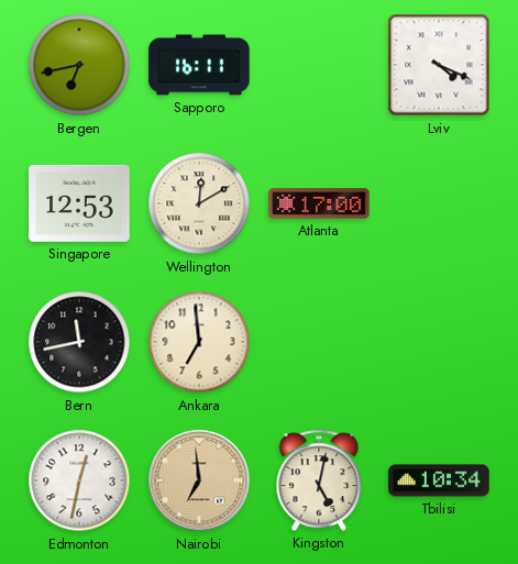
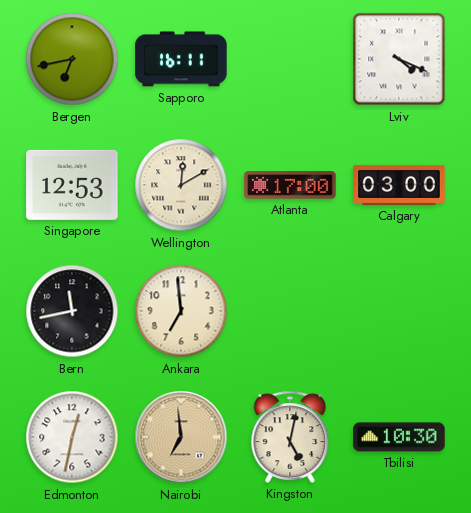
Calgary: none -> 03:00
Tbilisi: 10:34 -> 10:30
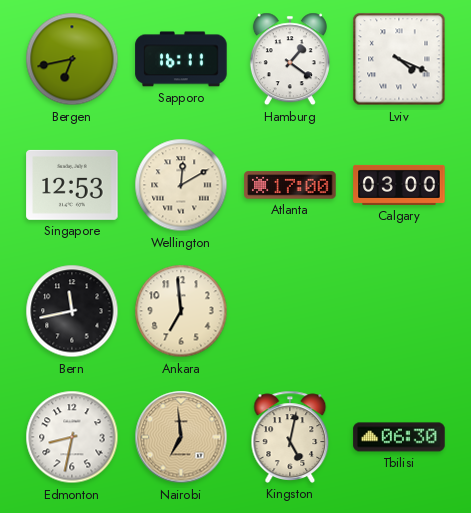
Hamburg: none -> 1:21
Edmonton: 12:32 -> 8:32
Tbilisi: 10:30 -> 06:30
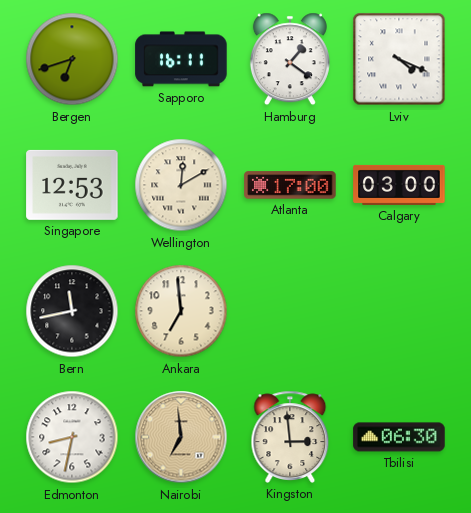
Bergen: 6:43 -> 6:42
Kingston: 5:02 -> 2:59
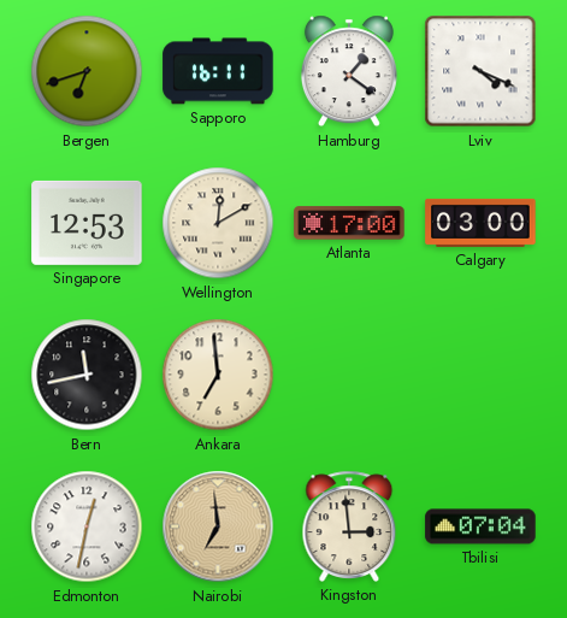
Edmonton: 8:32 -> 12:32
Tbilisi: 06:30 -> 07:04
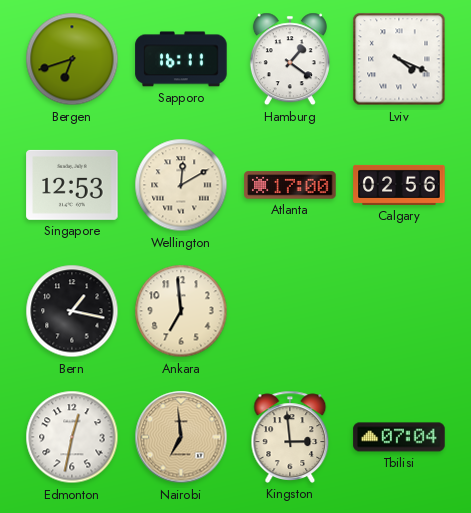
Calgary: 03:00 -> 02:56
Bern: 11:43 -> 1:17
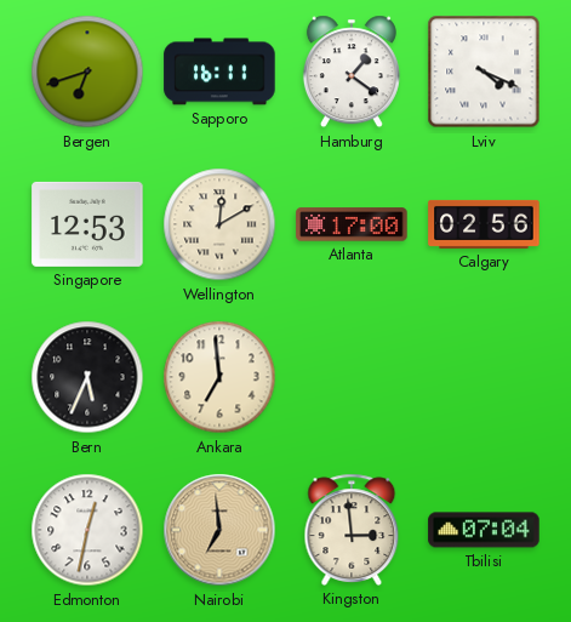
Bern: 1:17 -> 5:34
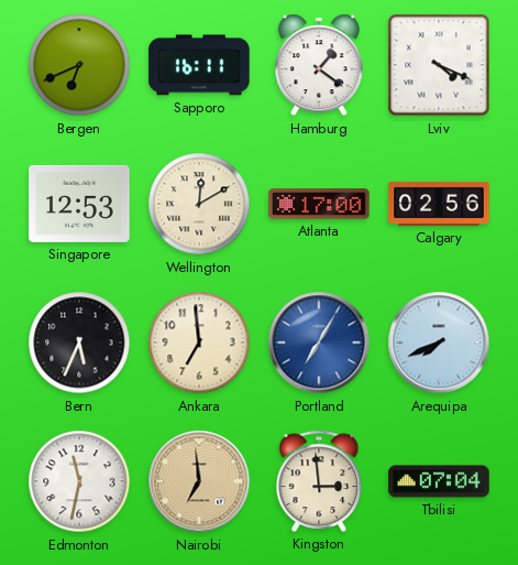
Bergen: 6:42 -> 6:41
Portland: none -> 7:05
Arequipa: none -> 7:41
Edmonton: 12:32 -> 11:32
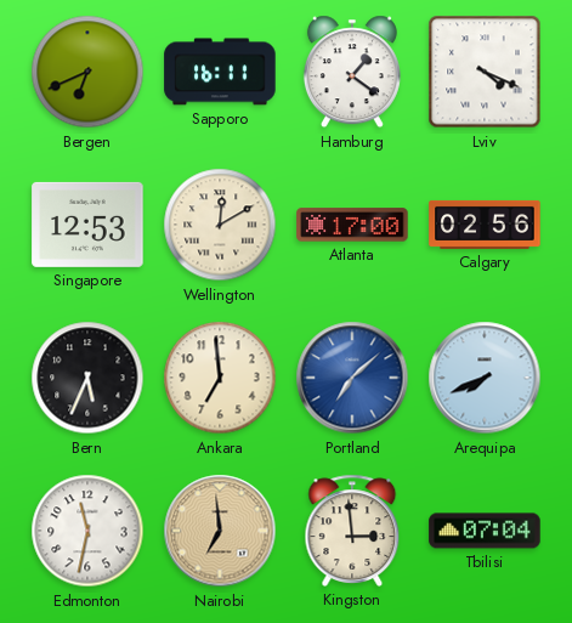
Portland: 7:05 -> 7:08
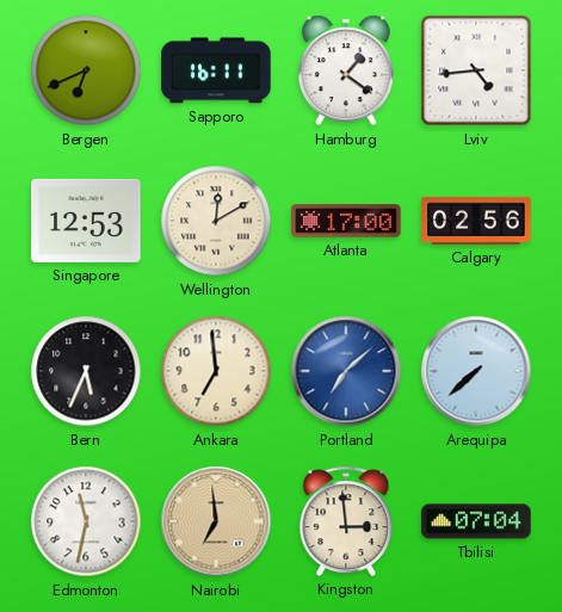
Lviv: 4:19 -> 4:44
Arequipa: 7:41 -> 7:38
